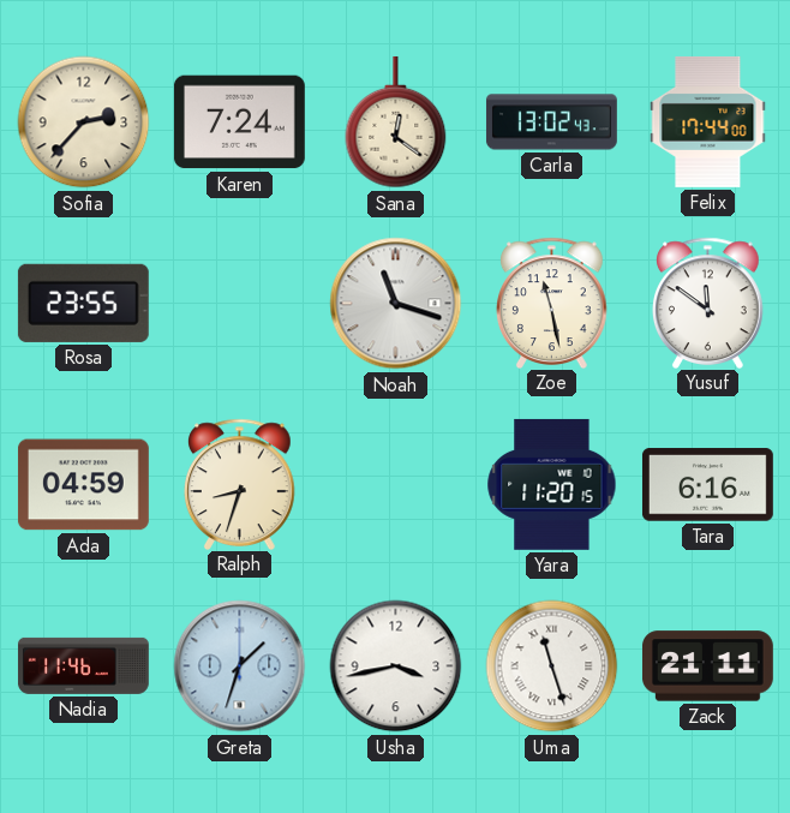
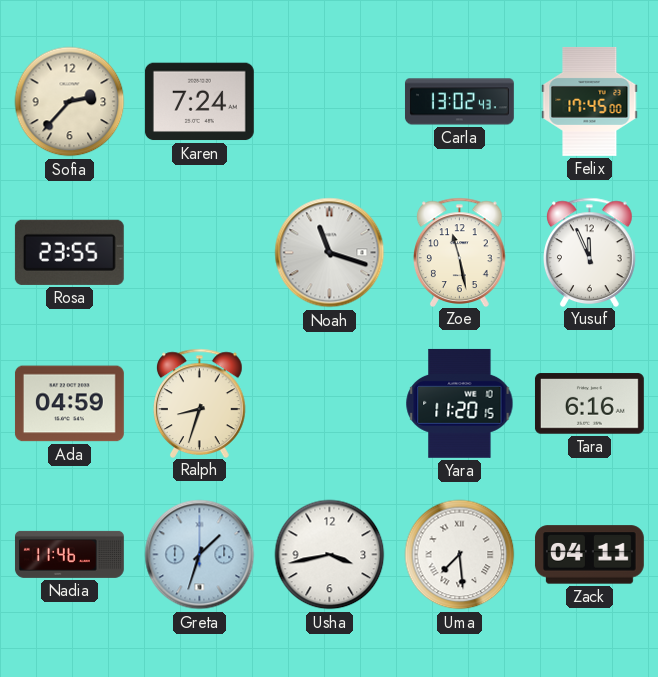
Sana: 12:21 -> none
Felix: 17:44 -> 17:45
Yusuf: 11:51 -> 11:56
Uma: 11:27 -> 7:29
Zack: 21:11 -> 04:11
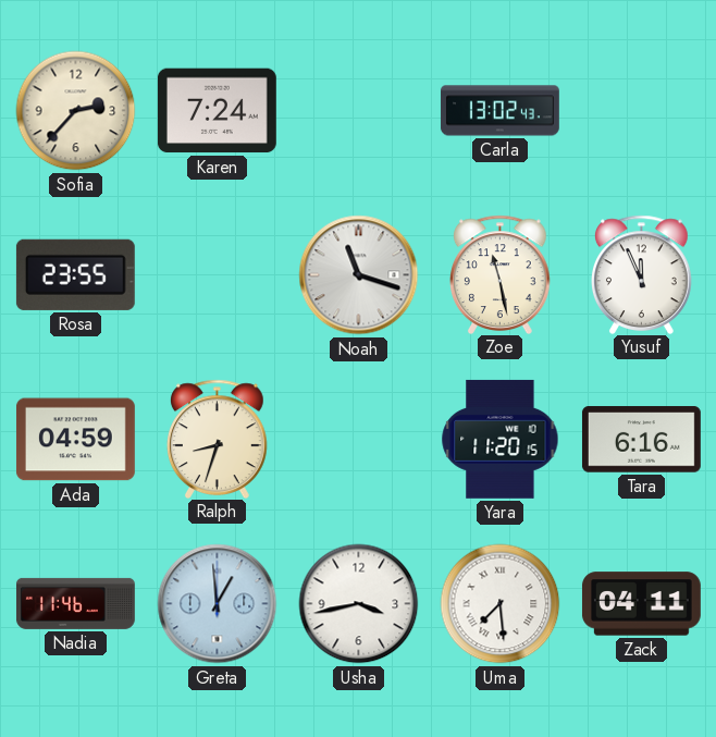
Felix: 17:45 -> none
Greta: 1:33 -> 12:59
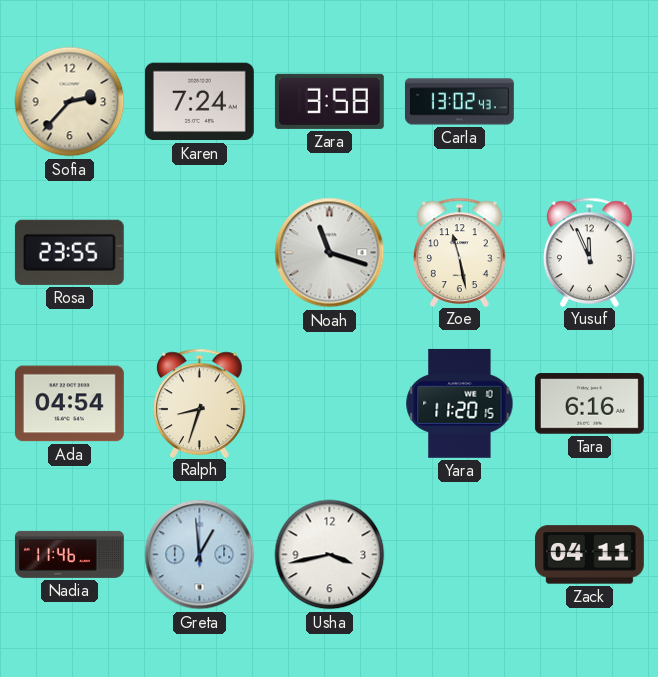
Zara: none -> 3:58
Ada: 04:59 -> 04:54
Uma: 7:29 -> none
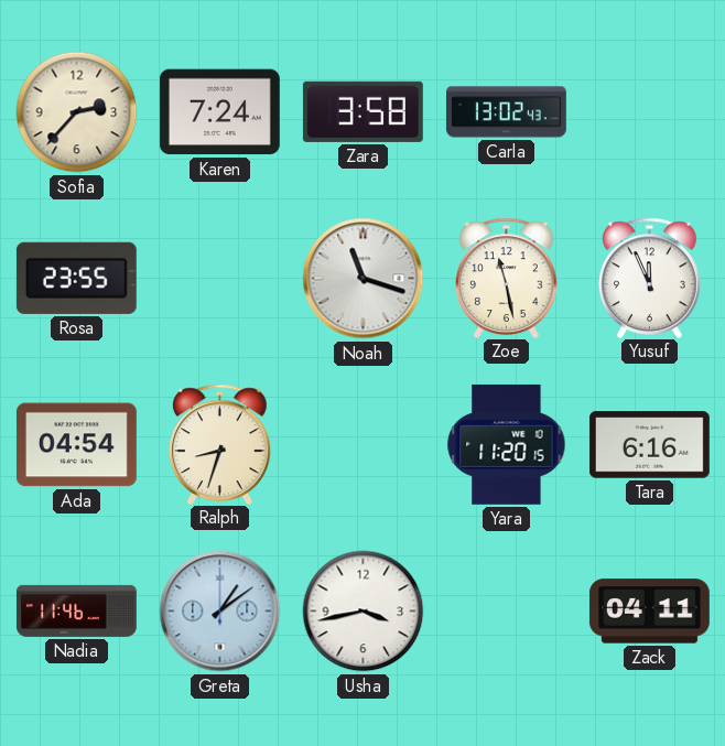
Greta: 12:59 -> 1:09
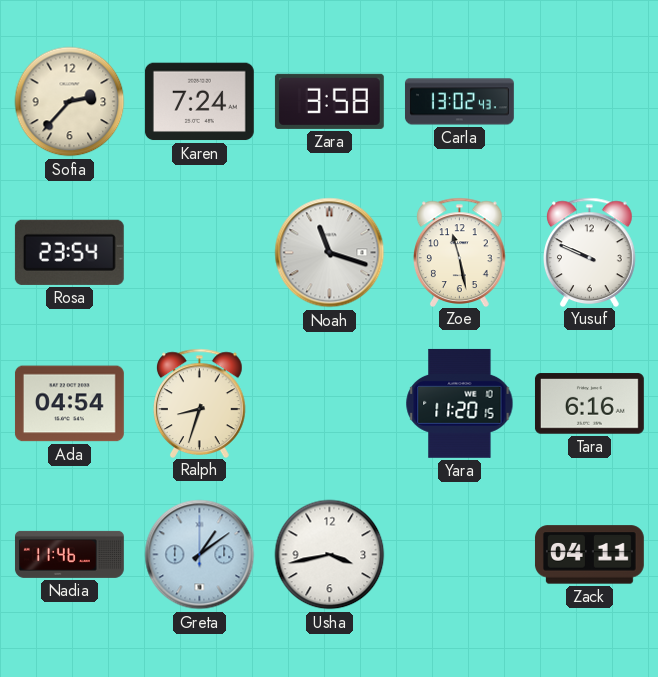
Rosa: 23:55 -> 23:54
Yusuf: 11:56 -> 9:49
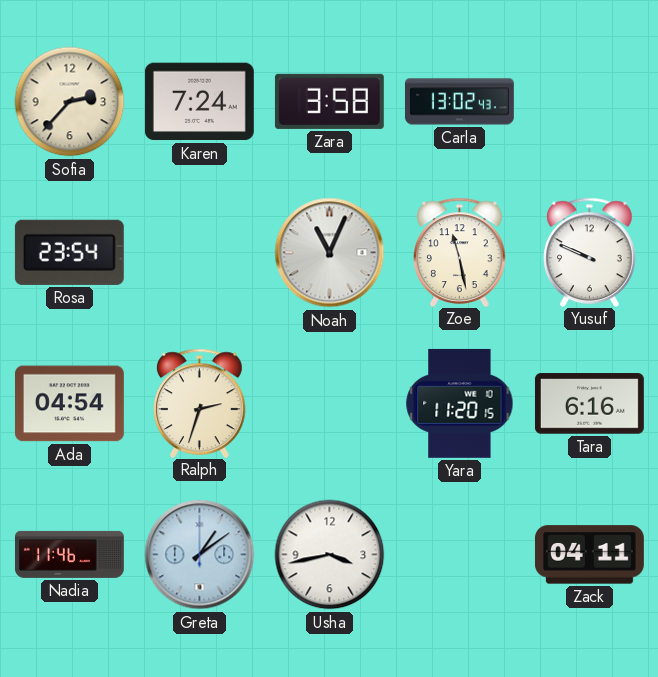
Noah: 11:18 -> 11:04
Ralph: 8:33 -> 2:33
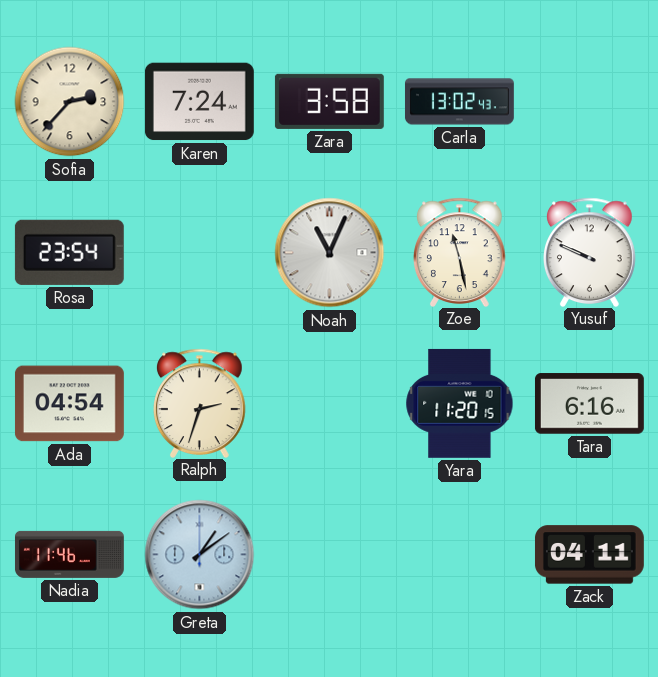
Usha: 3:43 -> none
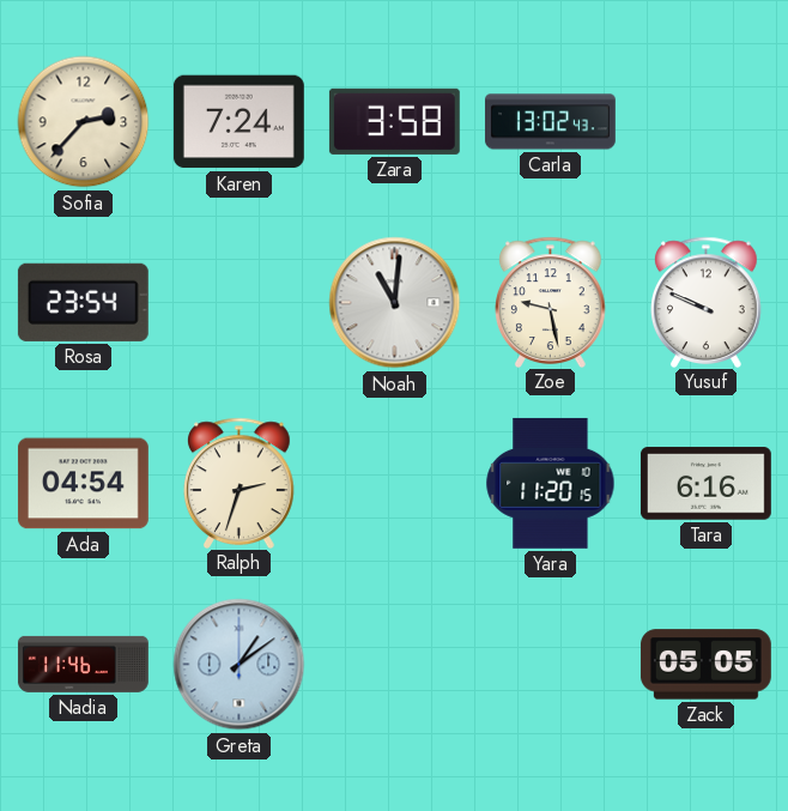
Noah: 11:04 -> 11:01
Zoe: 11:28 -> 9:28
Zack: 04:11 -> 05:05
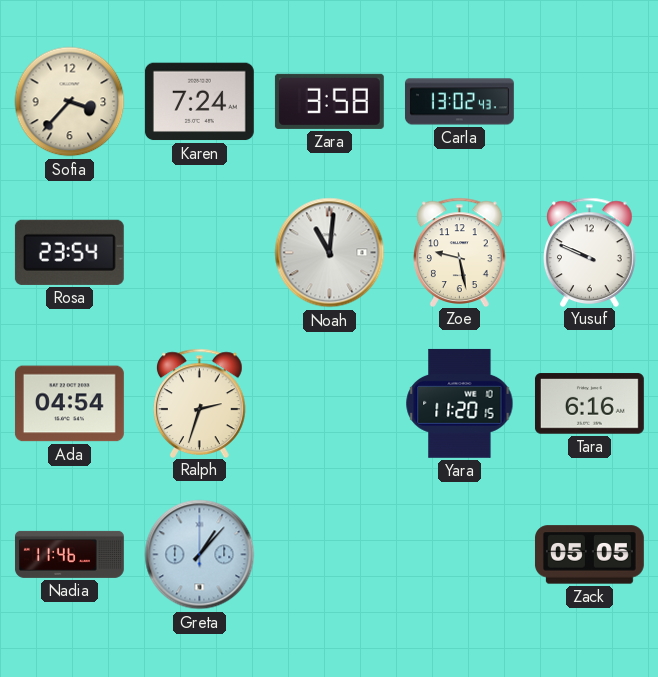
Sofia: 2:37 -> 3:37
Greta: 1:09 -> 1:07
